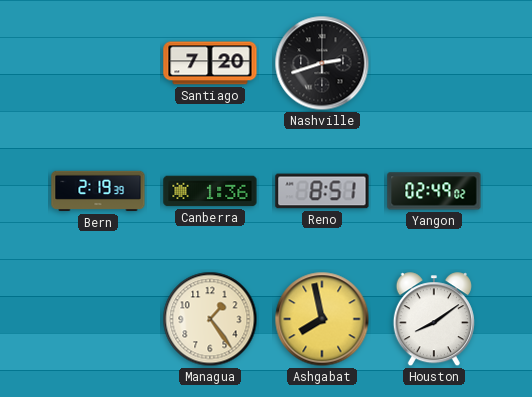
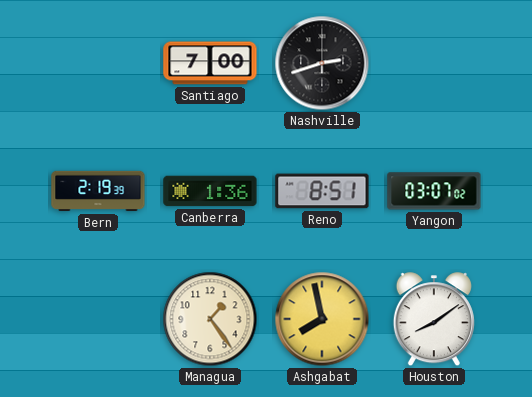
Santiago: 7:20 -> 7:00
Yangon: 02:49 -> 03:07
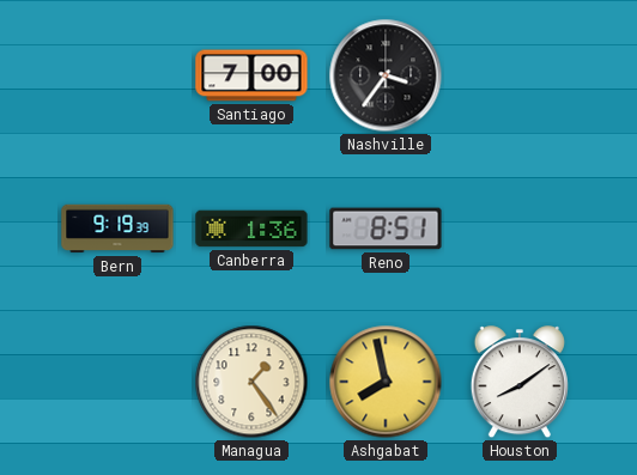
Nashville: 2:42 -> 3:36
Bern: 2:19 -> 9:19
Yangon: 03:07 -> none
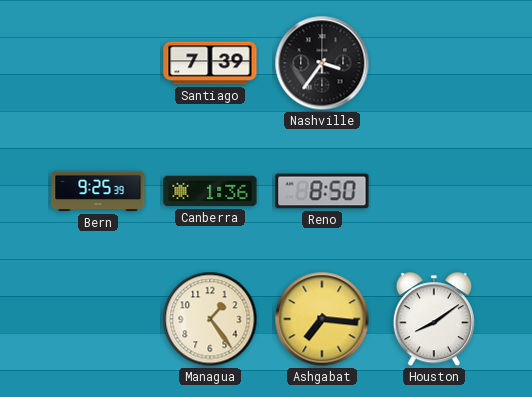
Santiago: 7:00 -> 7:39
Bern: 9:19 -> 9:25
Reno: 8:51 -> 8:50
Ashgabat: 7:58 -> 7:16
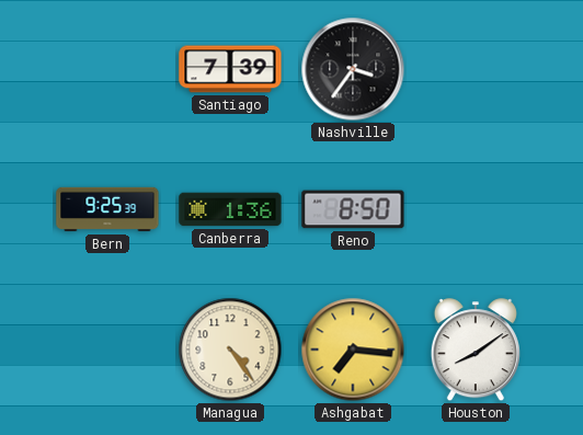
Managua: 1:24 -> 4:24
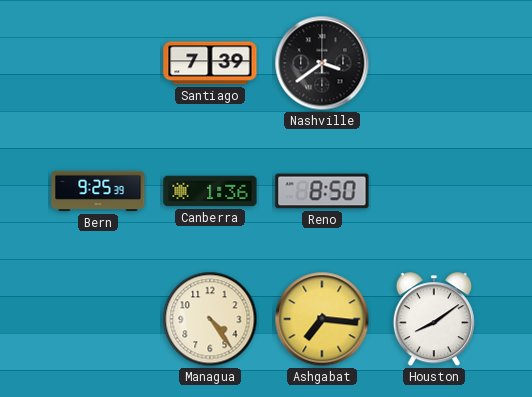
Nashville: 3:36 -> 3:39
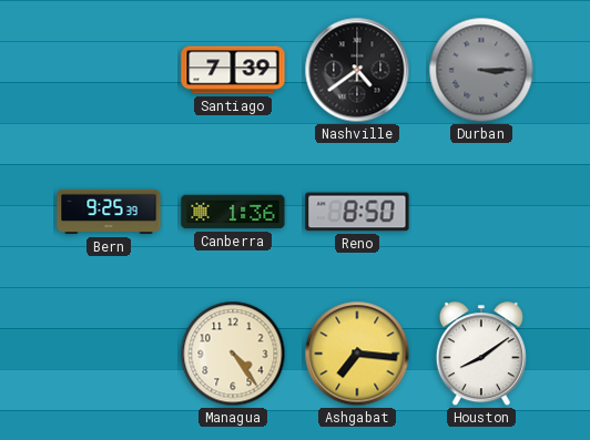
Nashville: 3:39 -> 4:39
Durban: none -> 3:15
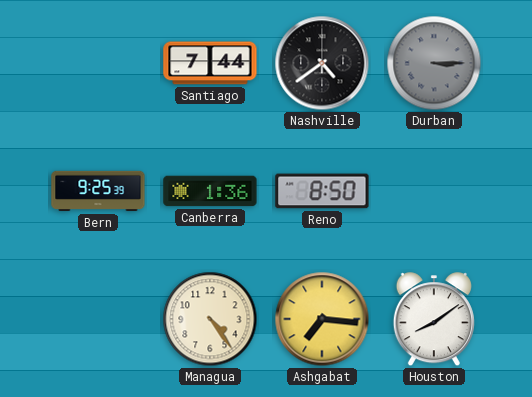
Santiago: 7:39 -> 7:44
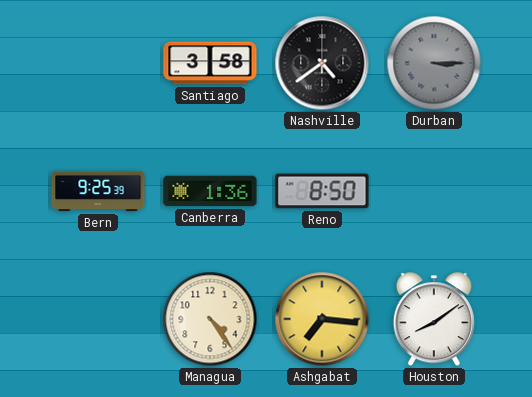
Santiago: 7:44 -> 3:58
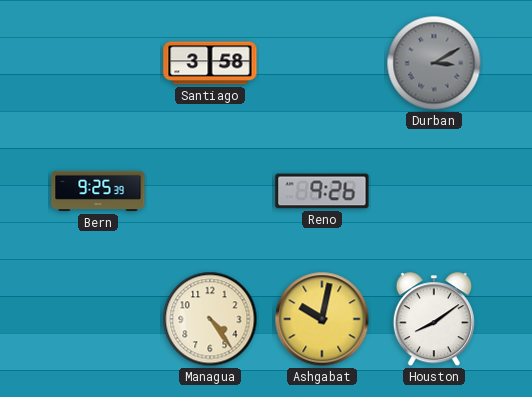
Nashville: 4:39 -> none
Durban: 3:15 -> 3:10
Canberra: 1:36 -> none
Reno: 8:50 -> 9:26
Ashgabat: 7:16 -> 10:02
